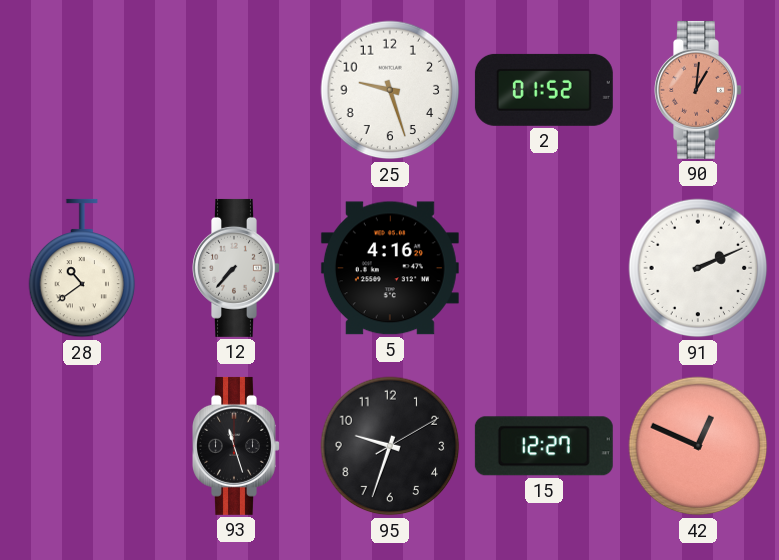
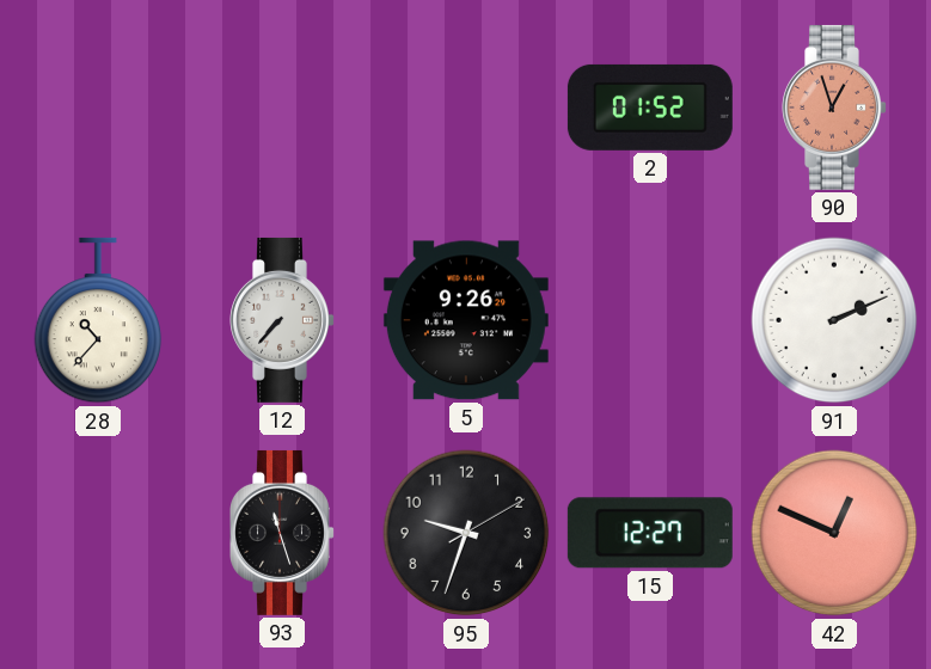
25: 9:27 -> none
90: 1:01 -> 12:57
28: 10:39 -> 10:37
5: 4:16 -> 9:26
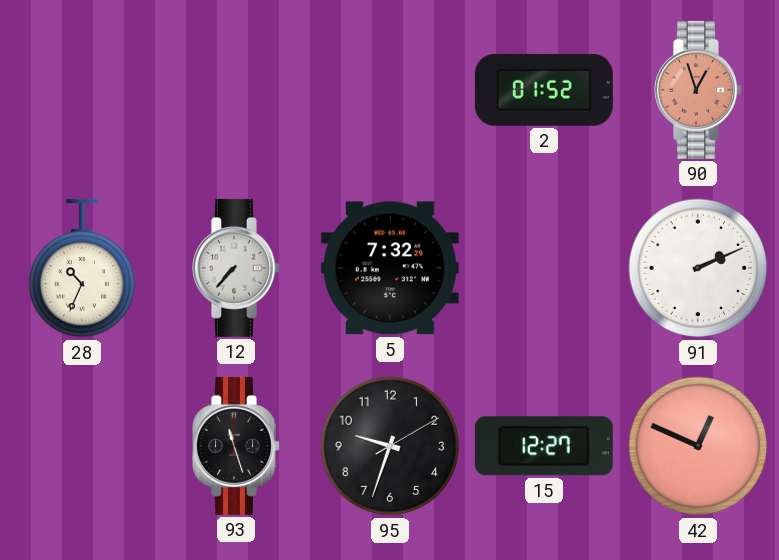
28: 10:37 -> 10:34
5: 9:26 -> 7:32
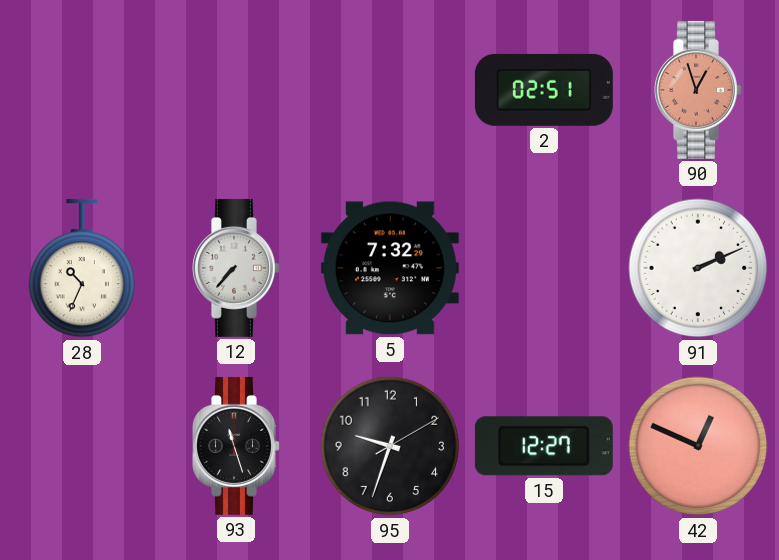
2: 01:52 -> 02:51
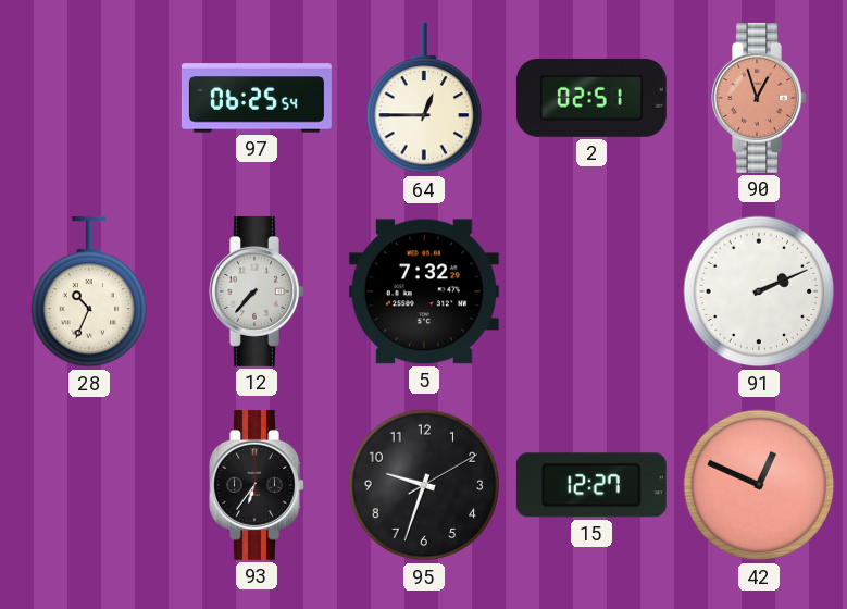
97: none -> 06:25
64: none -> 12:45
93: 11:27 -> 6:36
